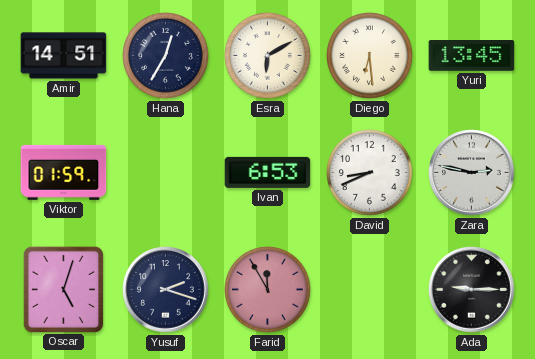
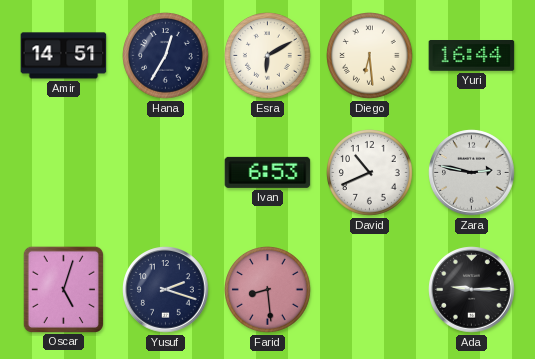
Yuri: 13:45 -> 16:44
Viktor: 01:59 -> none
David: 8:41 -> 10:41
Farid: 11:55 -> 8:29
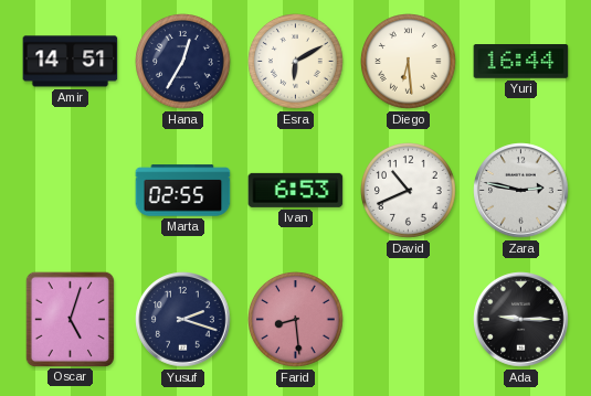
Marta: none -> 02:55
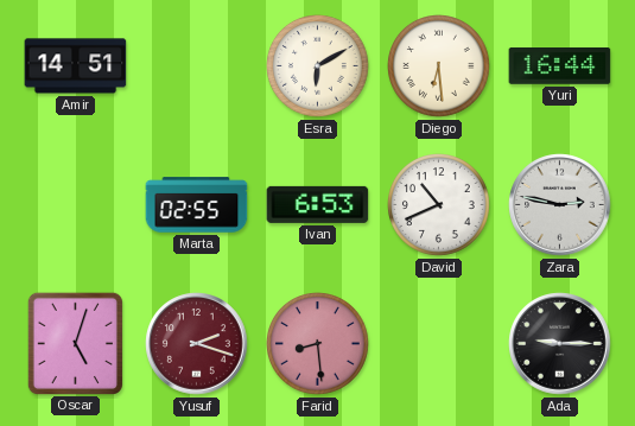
Hana: 12:35 -> none
Yusuf dial: navy -> burgundy
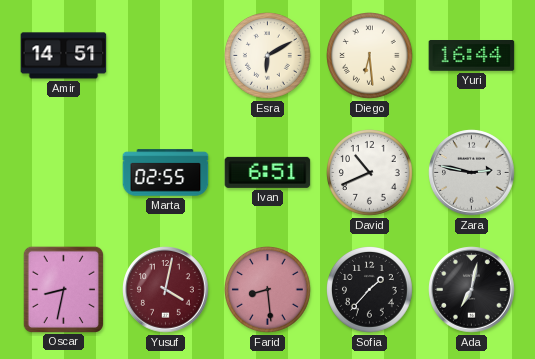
Ivan: 6:53 -> 6:51
Oscar: 5:03 -> 8:32
Yusuf: 2:18 -> 4:02
Sofia: none -> 1:37
Ada: 9:15 -> 7:02
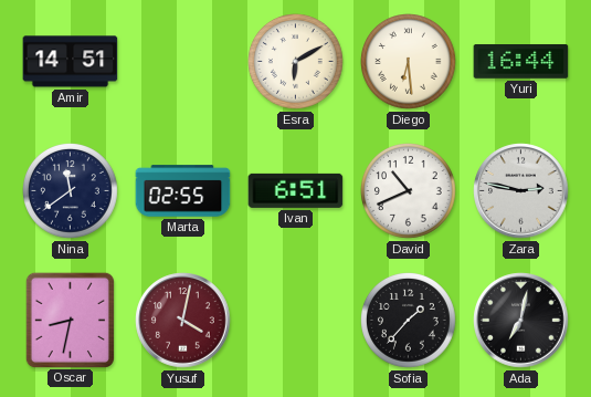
Nina: none -> 11:39
Farid: 8:29 -> none
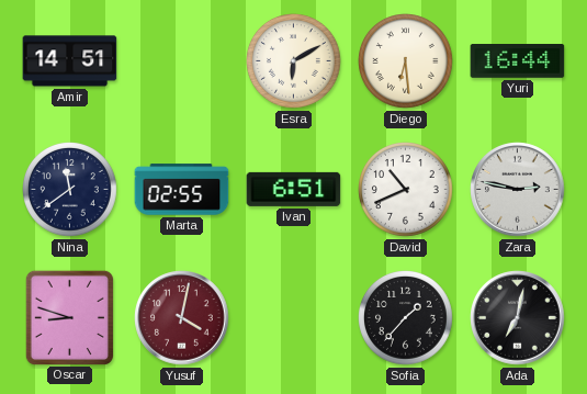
Oscar: 8:32 -> 8:48
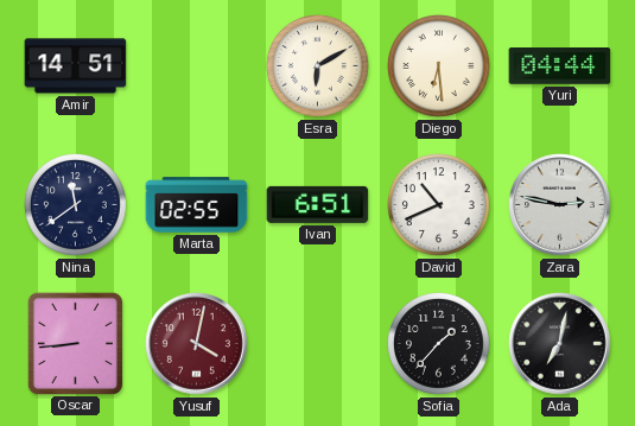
Yuri: 16:44 -> 04:44
Oscar: 8:48 -> 8:44
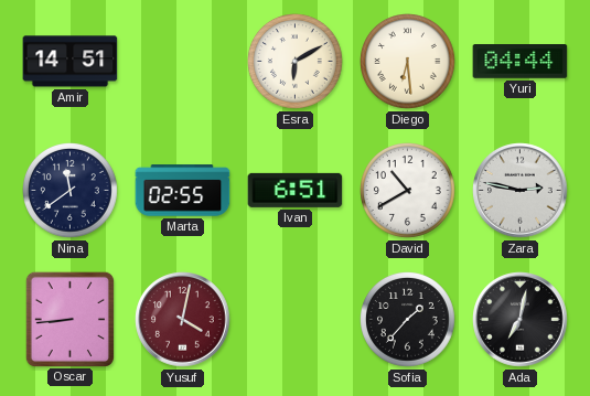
David: 10:41 -> 10:40
